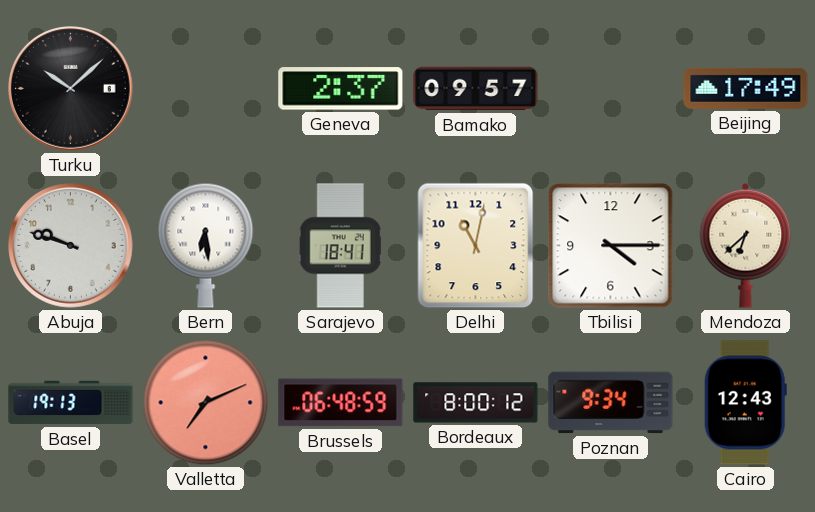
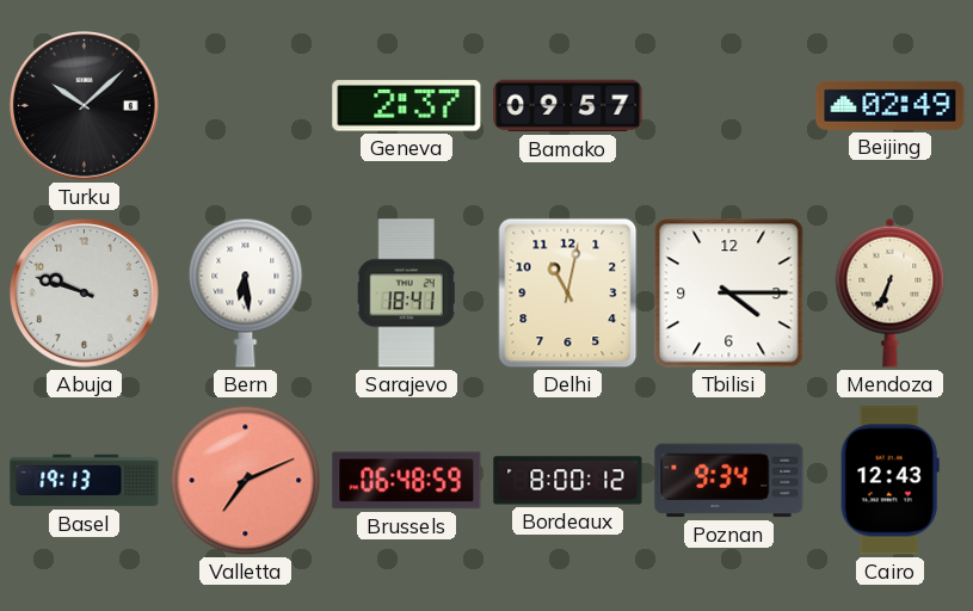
Beijing: 17:49 -> 02:49
Mendoza: 6:38 -> 6:34
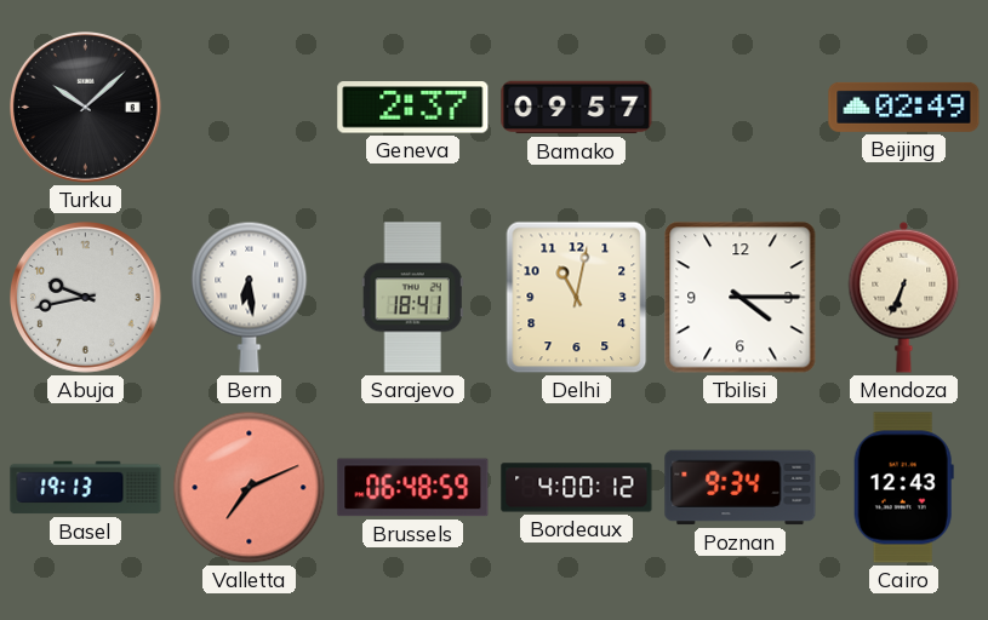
Abuja: 9:48 -> 9:43
Bordeaux: 8:00 -> 4:00
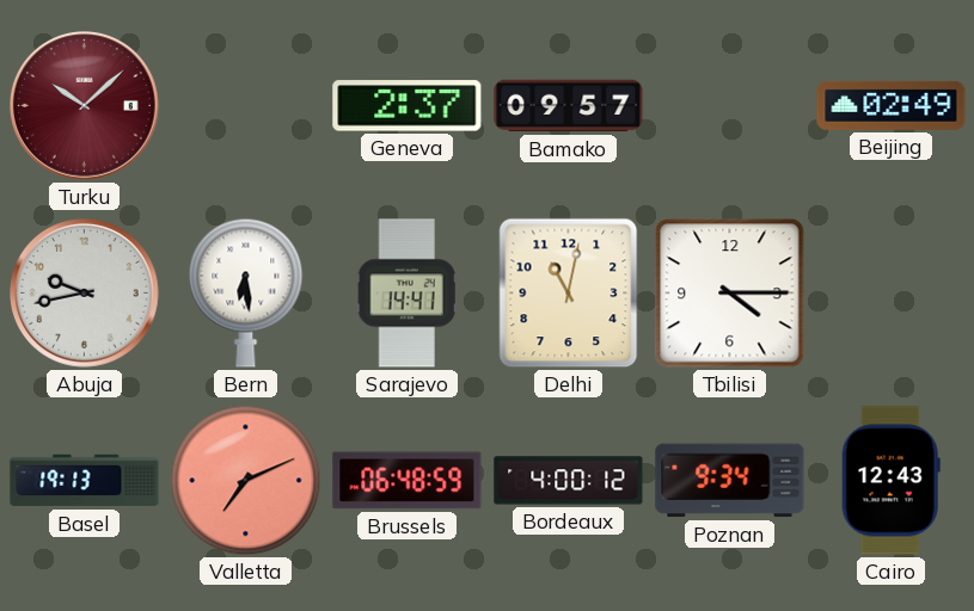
Turku dial: black -> burgundy
Sarajevo: 18:41 -> 14:41
Mendoza: 6:34 -> none
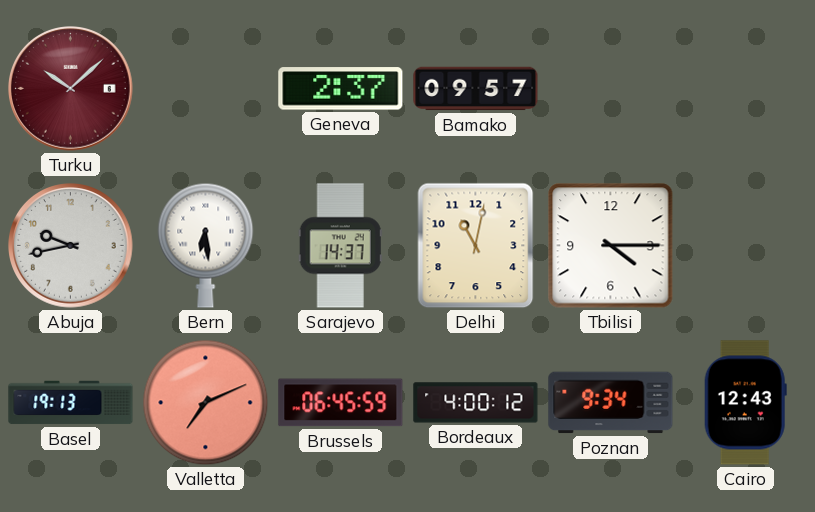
Beijing: 02:49 -> none
Sarajevo: 14:41 -> 14:37
Brussels: 06:48 -> 06:45
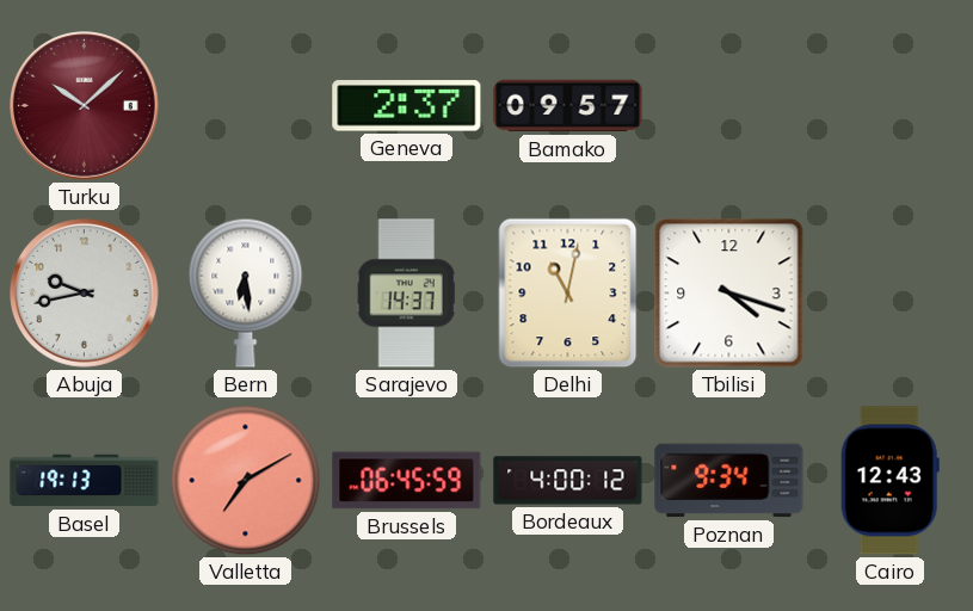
Tbilisi: 4:15 -> 4:18
Valletta: 7:11 -> 7:10
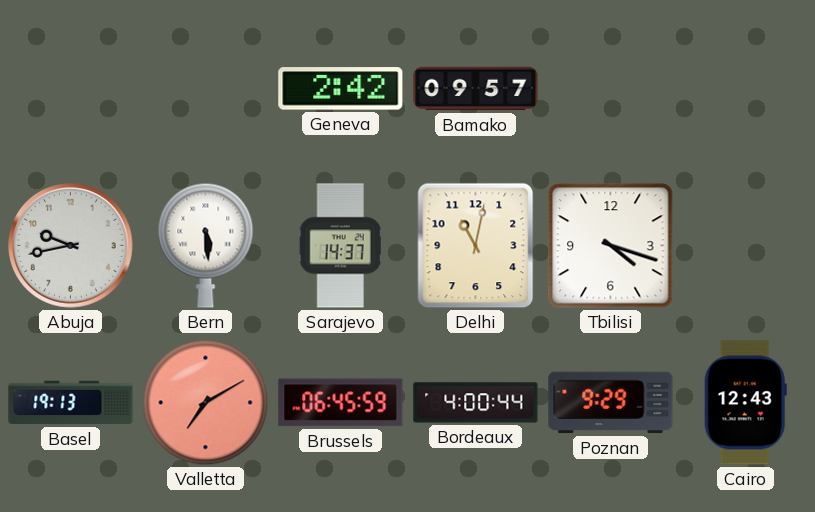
Turku: 10:08 -> none
Geneva: 2:37 -> 2:42
Bern: 6:29 -> 5:29
Bordeaux: 4:00:12 -> 4:00:44
Poznan: 9:34 -> 9:29
